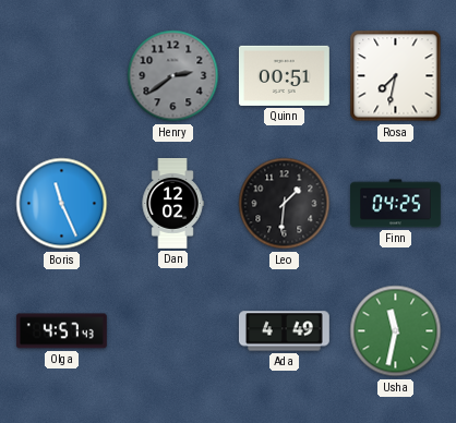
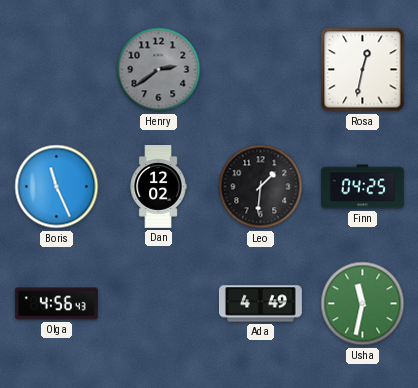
Quinn: 00:51 -> none
Rosa: 7:32 -> 12:32
Olga: 4:57 -> 4:56
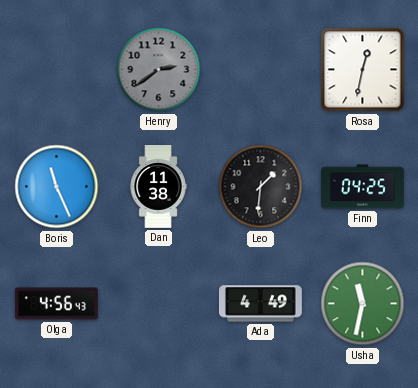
Dan: 12:02 -> 11:38
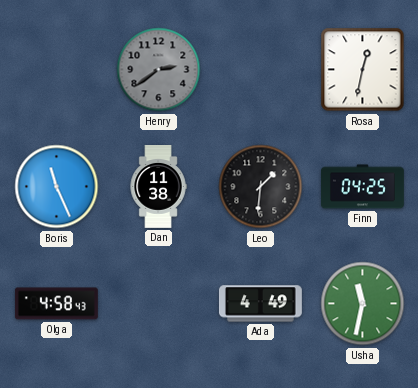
Olga: 4:56 -> 4:58
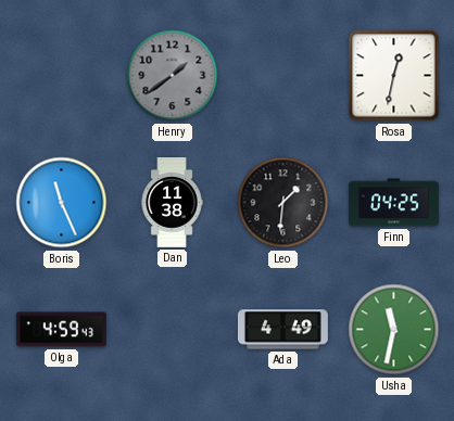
Henry: 2:39 -> 1:39
Olga: 4:58 -> 4:59
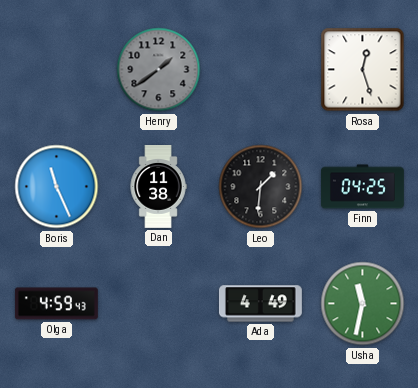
Rosa: 12:32 -> 12:27
